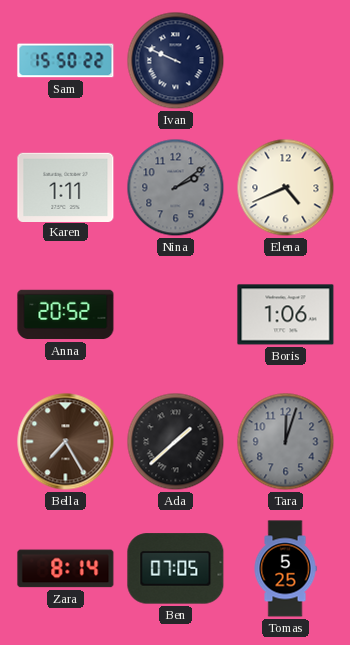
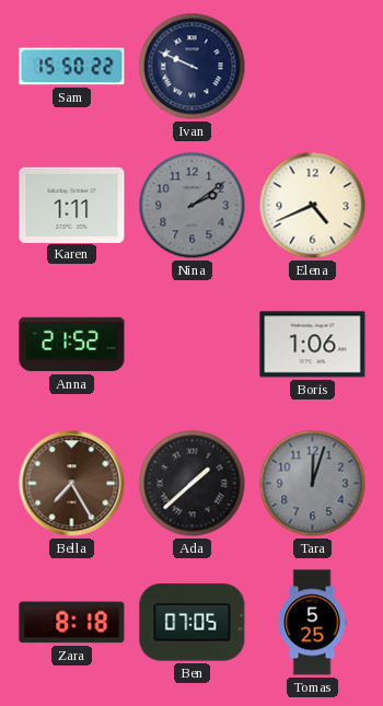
Anna: 20:52 -> 21:52
Zara: 8:14 -> 8:18
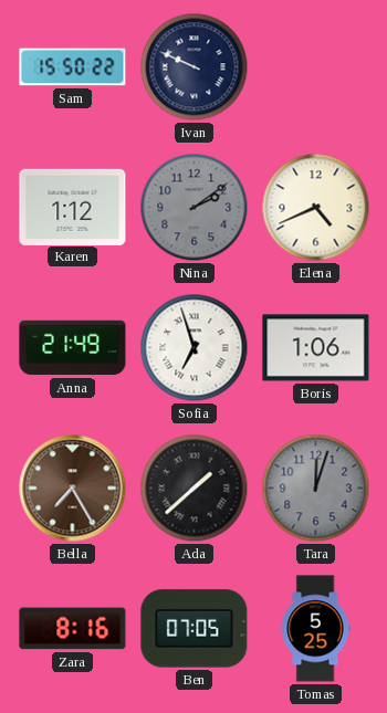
Karen: 1:11 -> 1:12
Anna: 21:52 -> 21:49
Sofia: none -> 6:57
Zara: 8:18 -> 8:16
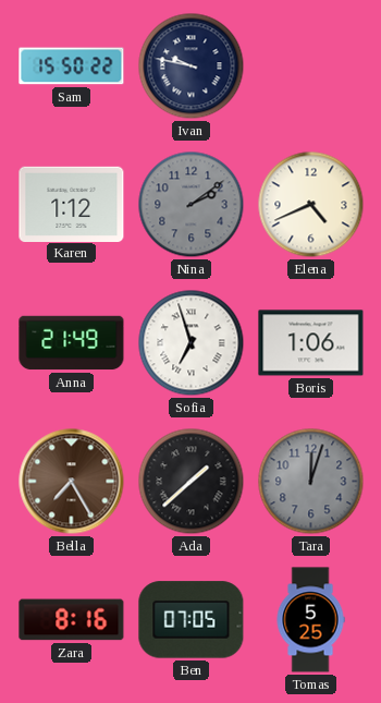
Ivan: 9:49 -> 9:47
